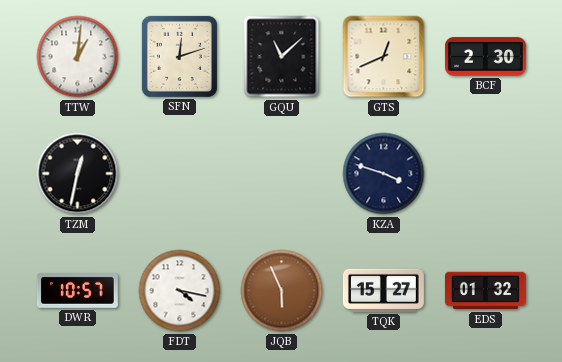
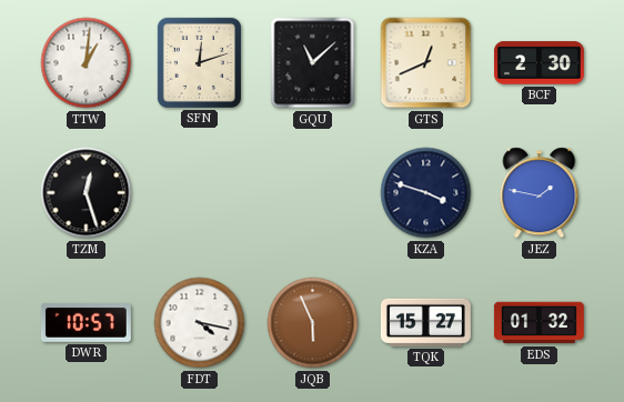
TZM: 12:32 -> 12:27
JEZ: none -> 1:47
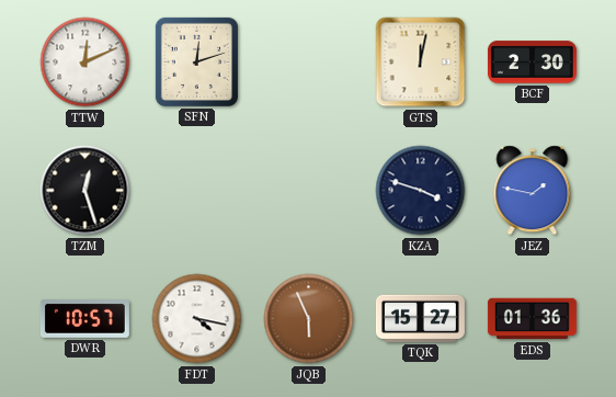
TTW: 1:01 -> 12:11
GQU: 11:08 -> none
GTS: 12:41 -> 12:02
EDS: 01:32 -> 01:36
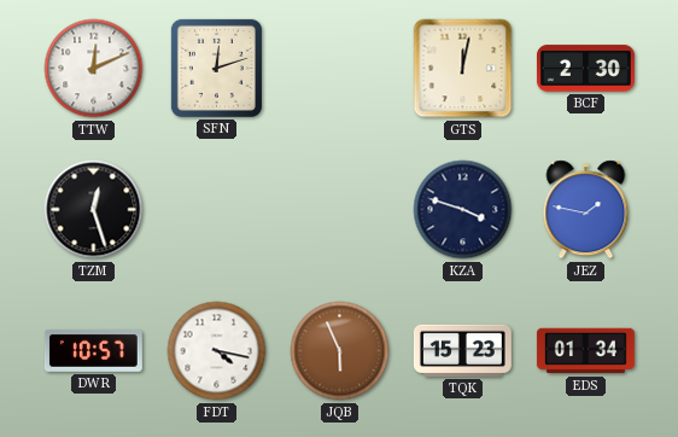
TQK: 15:27 -> 15:23
EDS: 01:36 -> 01:34
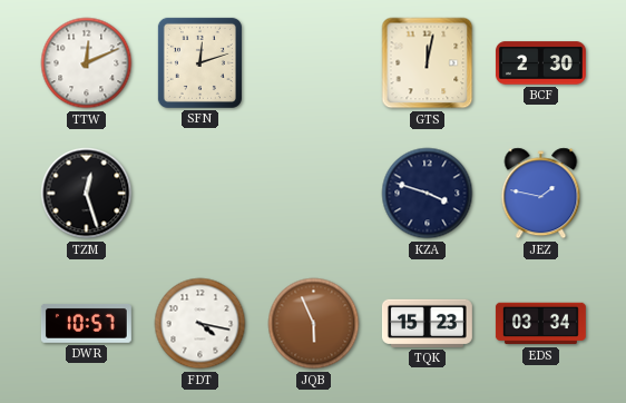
EDS: 01:34 -> 03:34
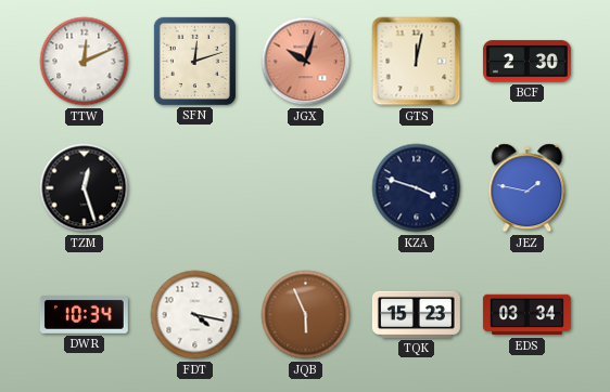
JGX: none -> 10:03
DWR: 10:57 -> 10:34
